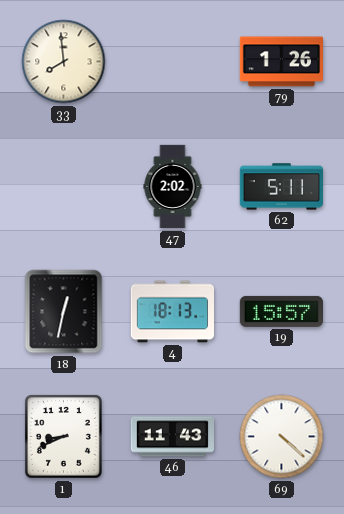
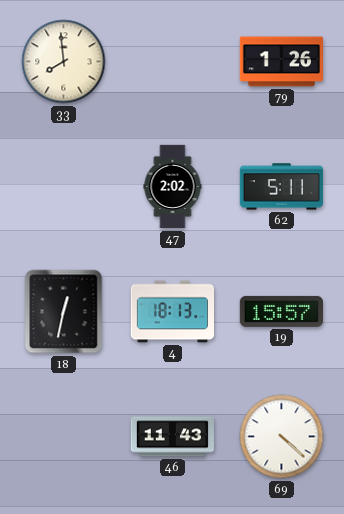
1: 8:41 -> none
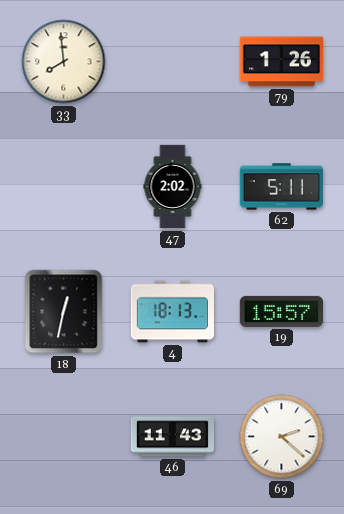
69: 4:22 -> 2:22
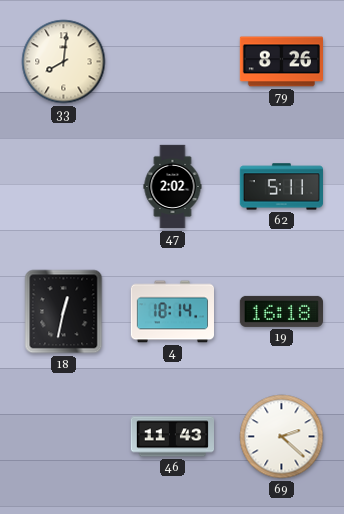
33: 7:59 -> 8:01
79: 1:26 -> 8:26
4: 18:13 -> 18:14
19: 15:57 -> 16:18
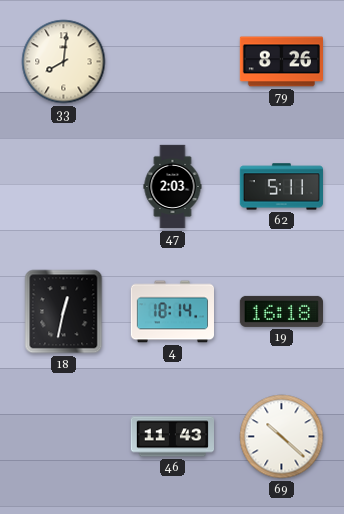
47: 2:02 -> 2:03
69: 2:22 -> 10:22
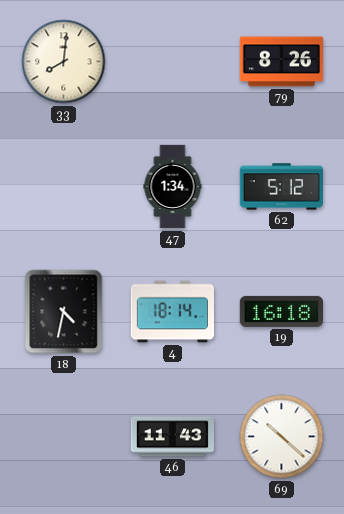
47: 2:03 -> 1:34
62: 5:11 -> 5:12
18: 12:32 -> 4:32
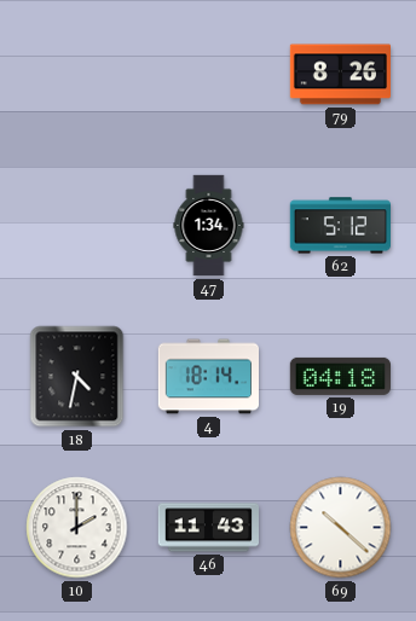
33: 8:01 -> none
19: 16:18 -> 04:18
10: none -> 2:00
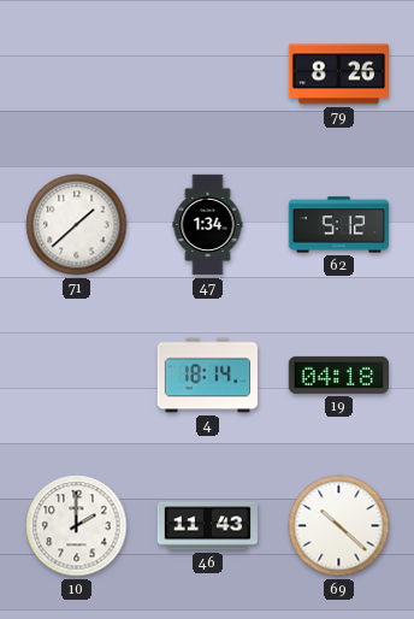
71: none -> 1:38
18: 4:32 -> none
